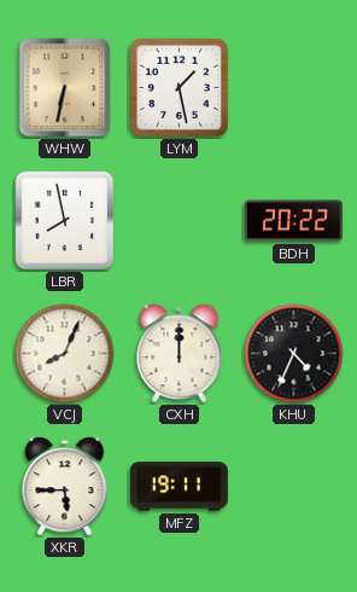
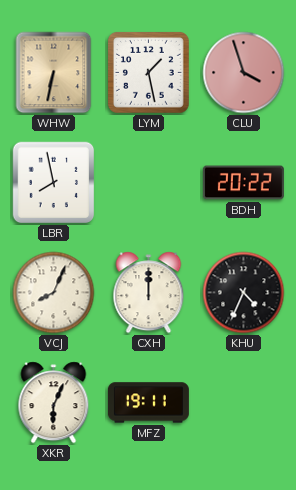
CLU: none -> 3:57
XKR: 5:45 -> 6:04
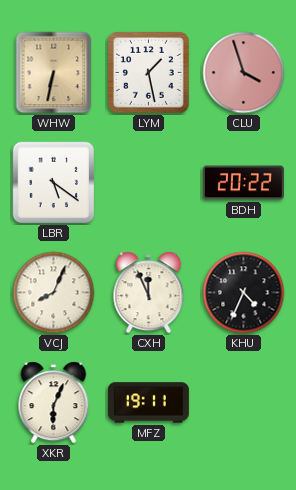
LBR: 7:58 -> 5:21
CXH: 12:00 -> 11:56
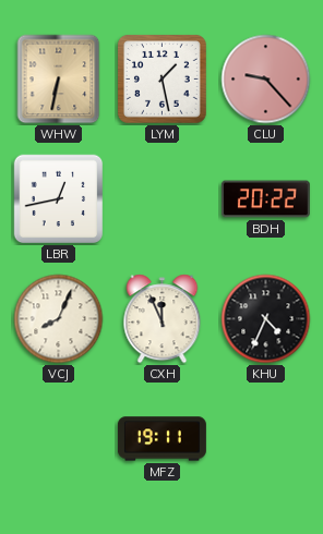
CLU: 3:57 -> 9:23
LBR: 5:21 -> 12:43
XKR: 6:04 -> none
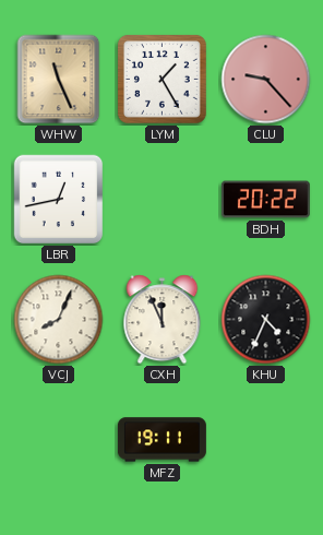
WHW: 6:32 -> 11:26
LYM: 1:28 -> 1:25
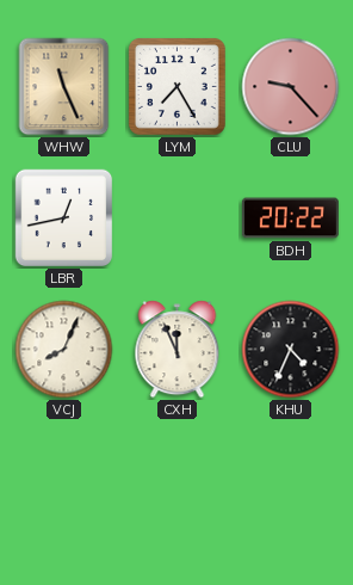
LYM: 1:25 -> 7:25
MFZ: 19:11 -> none
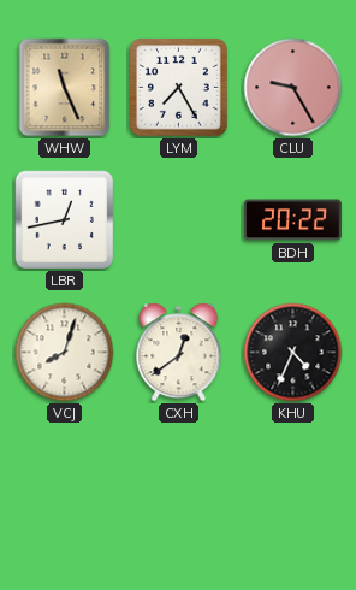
CLU: 9:23 -> 9:25
VCJ: 8:04 -> 8:03
CXH: 11:56 -> 12:39
